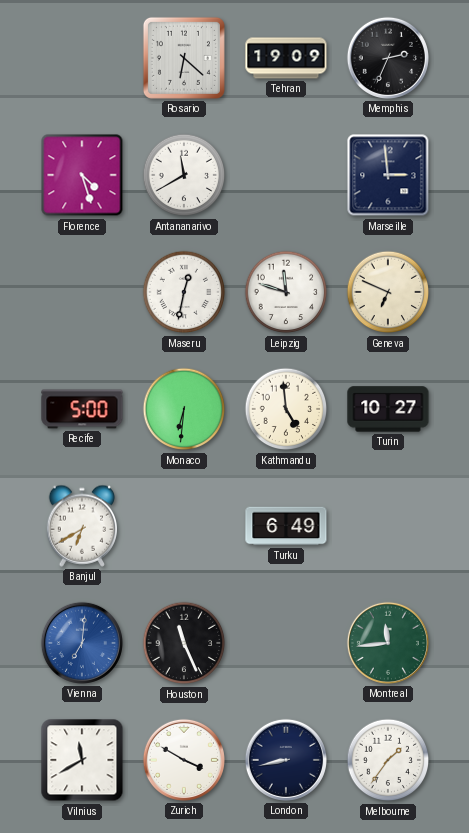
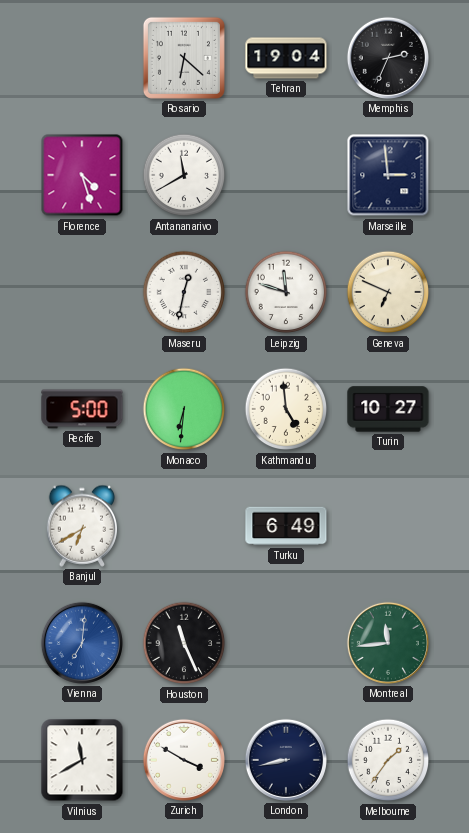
Tehran: 19:09 -> 19:04
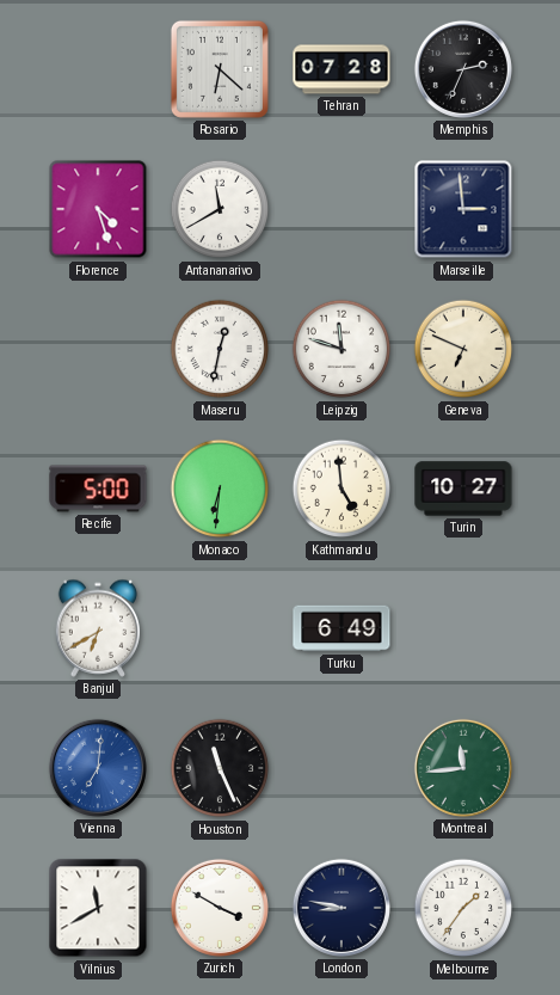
Tehran: 19:04 -> 07:28
London: 8:43 -> 8:47
